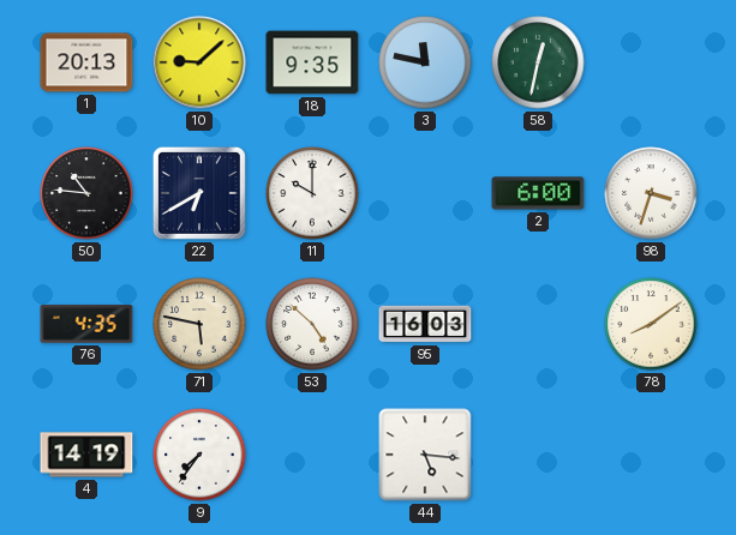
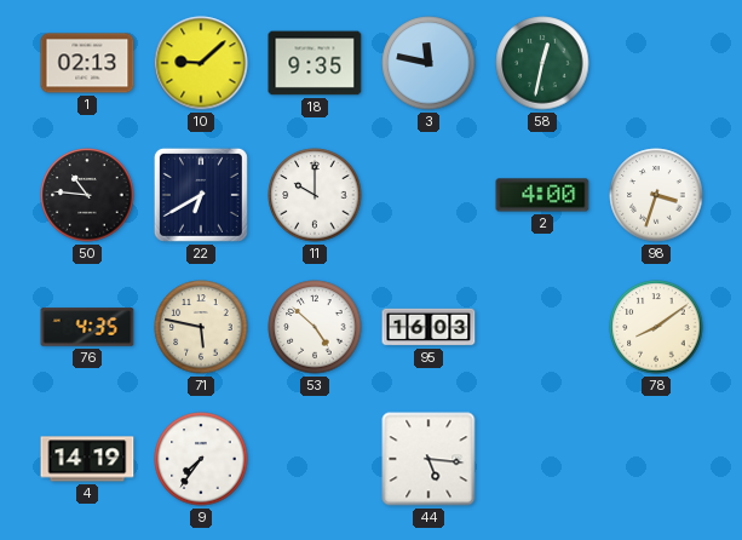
1: 20:13 -> 02:13
2: 6:00 -> 4:00
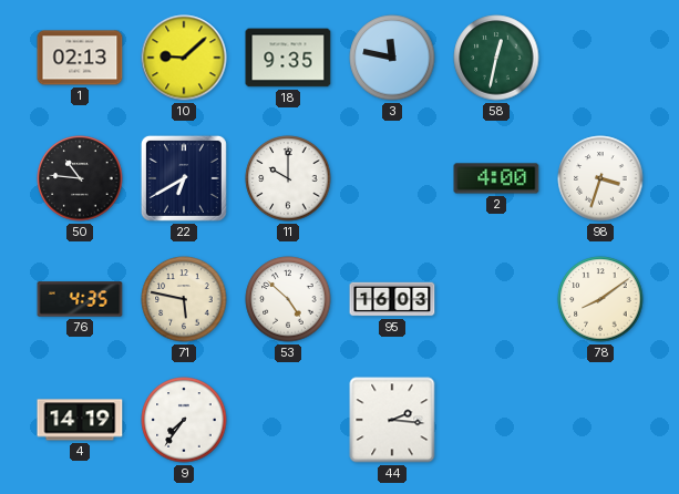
44: 5:16 -> 2:16
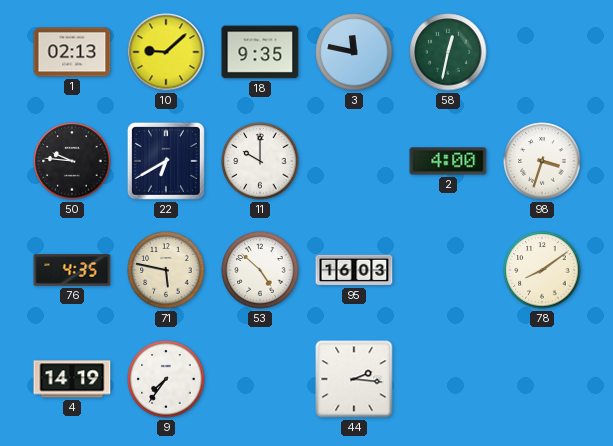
50: 10:46 -> 9:46
